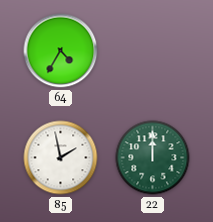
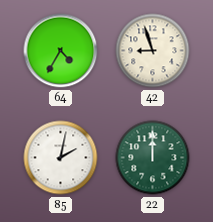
42: none -> 8:57
85: 1:58 -> 2:02
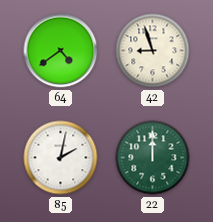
64: 4:35 -> 4:39
